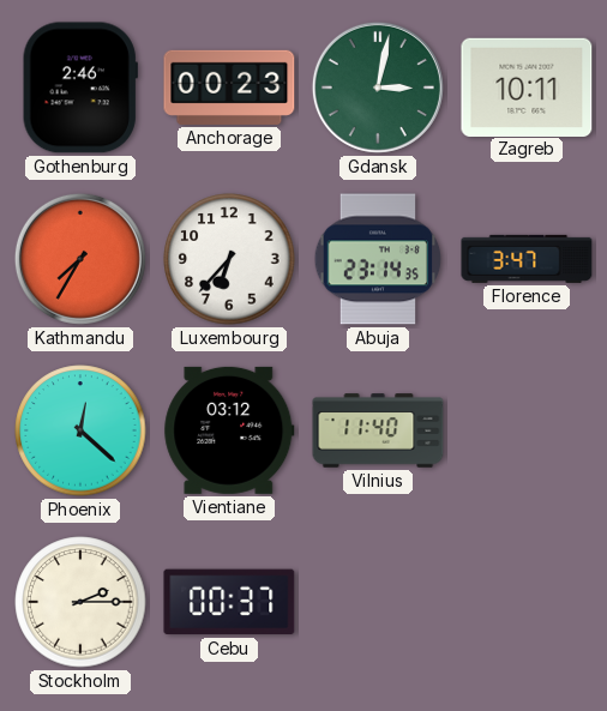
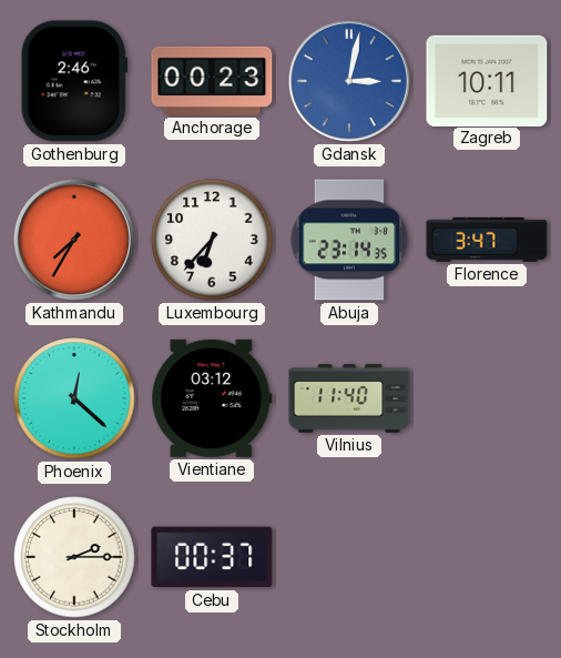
Gdansk dial: green -> blue
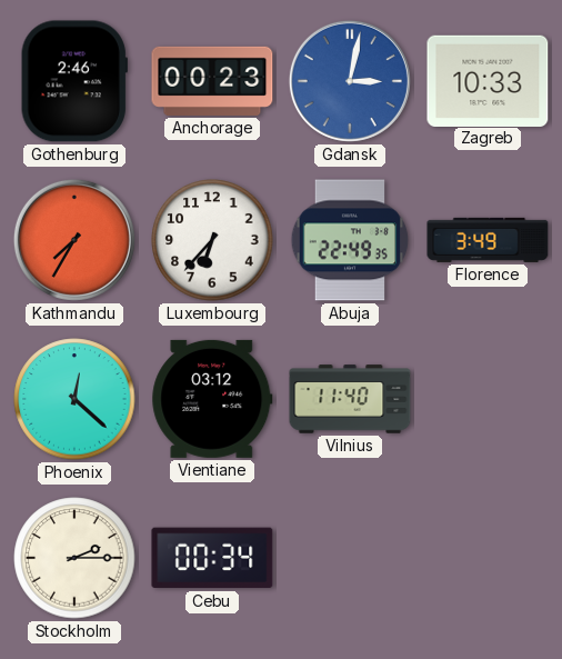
Zagreb: 10:11 -> 10:33
Abuja: 23:14 -> 22:49
Florence: 3:47 -> 3:49
Cebu: 00:37 -> 00:34
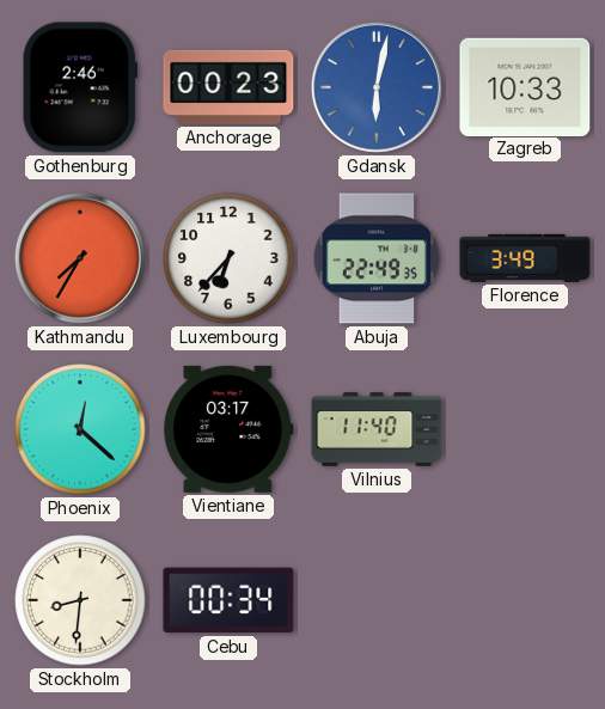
Gdansk: 3:02 -> 6:02
Vientiane: 03:12 -> 03:17
Stockholm: 2:15 -> 8:31
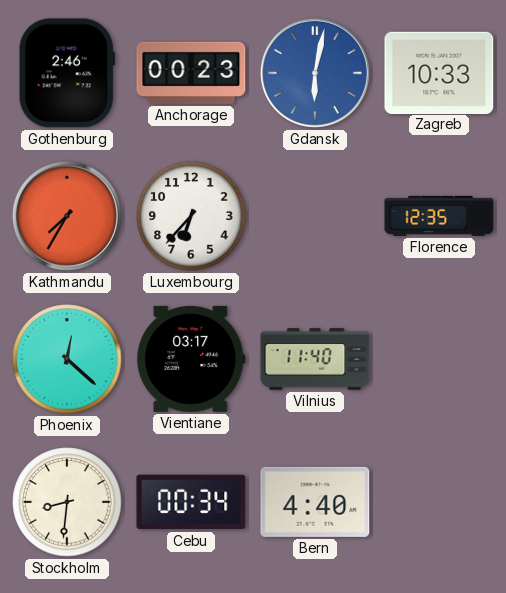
Abuja: 22:49 -> none
Florence: 3:49 -> 12:35
Bern: none -> 4:40
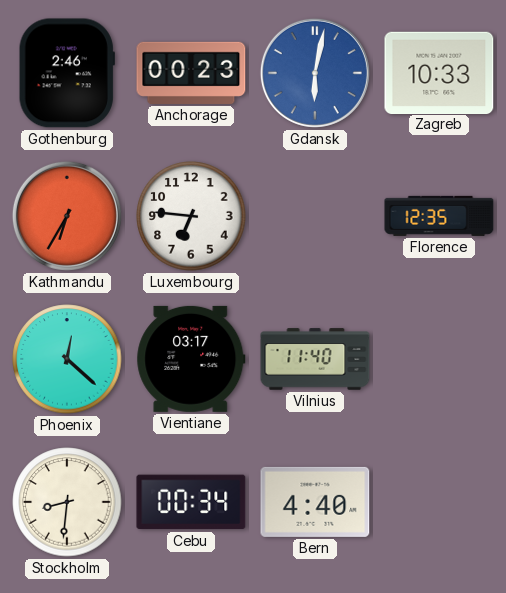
Kathmandu: 7:35 -> 6:35
Luxembourg: 6:37 -> 6:46
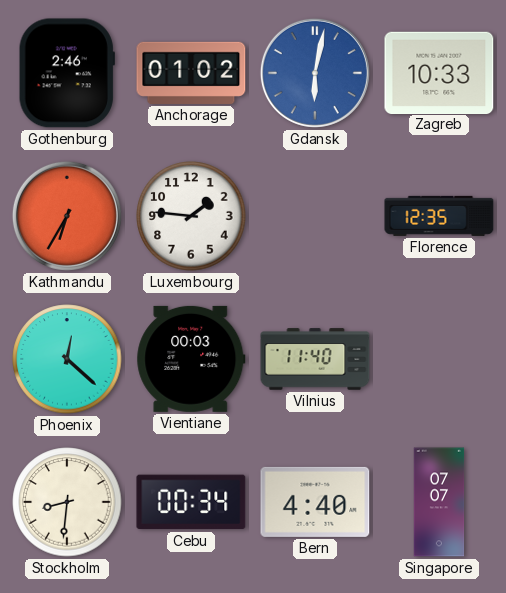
Anchorage: 00:23 -> 01:02
Luxembourg: 6:46 -> 1:46
Vientiane: 03:17 -> 00:03
Singapore: none -> 07:07
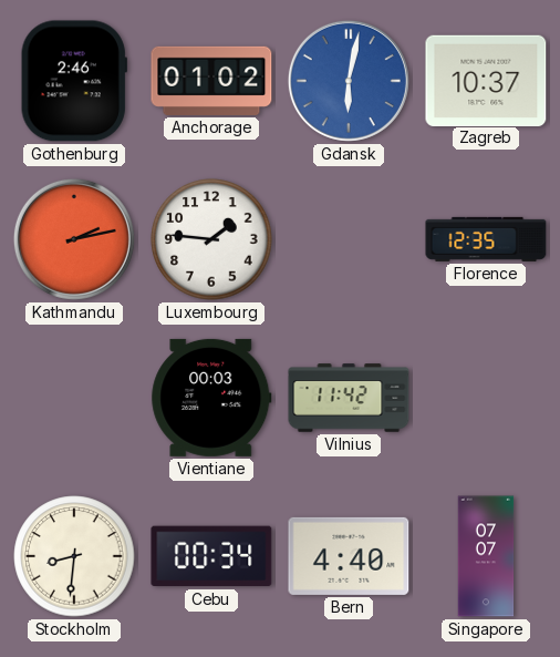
Zagreb: 10:33 -> 10:37
Kathmandu: 6:35 -> 2:13
Phoenix: 12:22 -> none
Vilnius: 11:40 -> 11:42
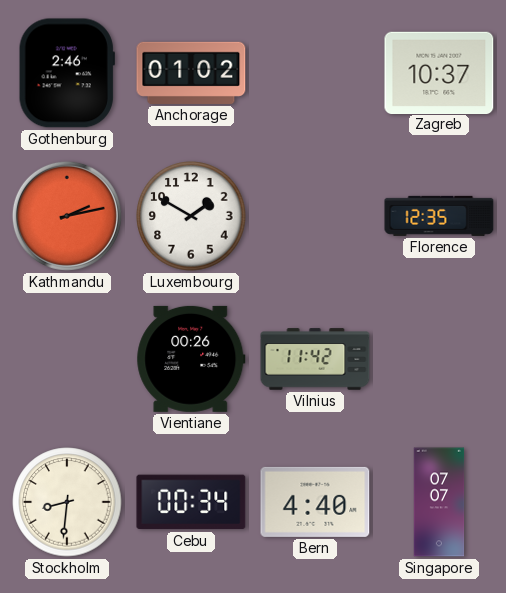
Gdansk: 6:02 -> none
Luxembourg: 1:46 -> 1:50
Vientiane: 00:03 -> 00:26
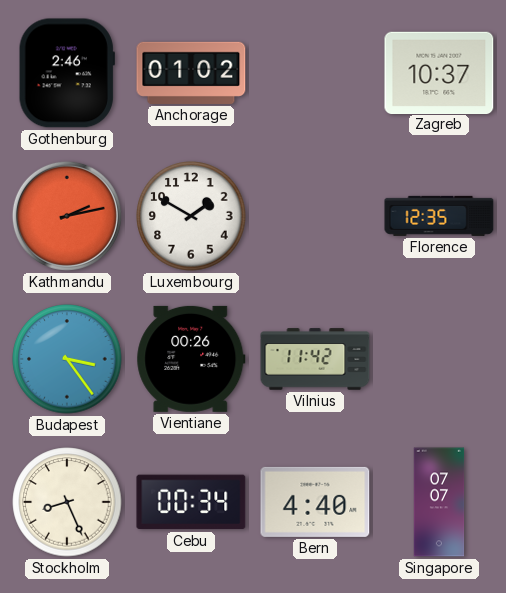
Budapest: none -> 3:24
Stockholm: 8:31 -> 8:26
